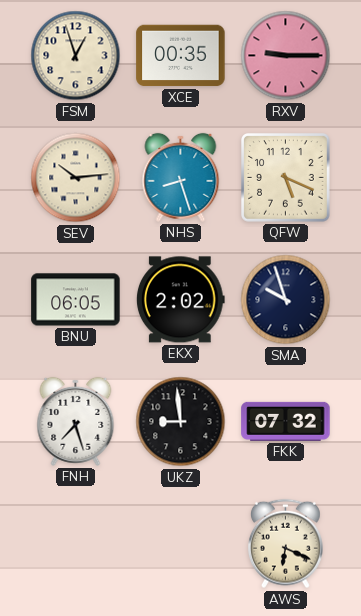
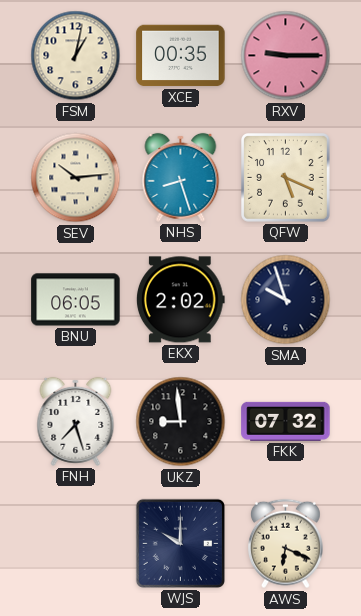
FSM: 12:57 -> 1:02
WJS: none -> 10:00
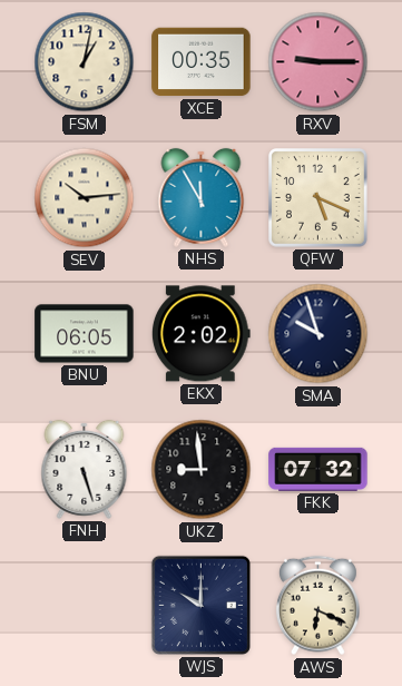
NHS: 8:27 -> 11:55
FNH: 7:27 -> 5:27
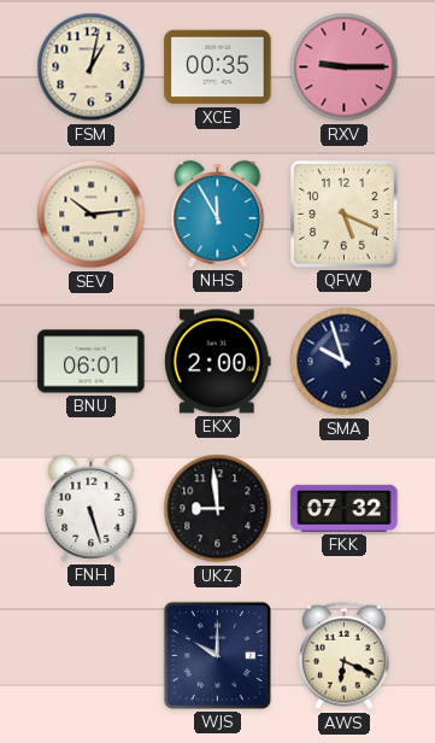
BNU: 06:05 -> 06:01
EKX: 2:02 -> 2:00
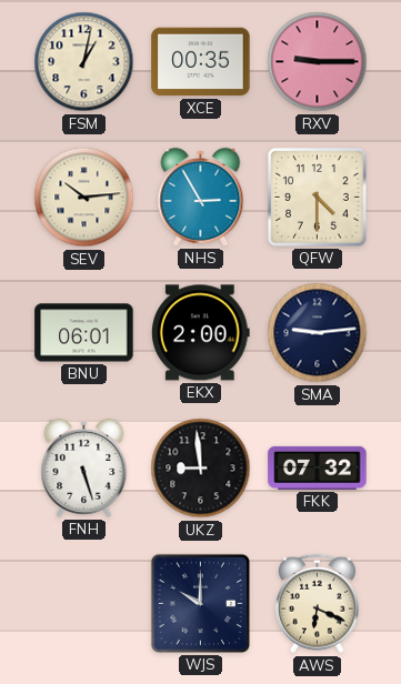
NHS: 11:55 -> 2:55
QFW: 5:19 -> 4:30
SMA: 9:57 -> 9:14
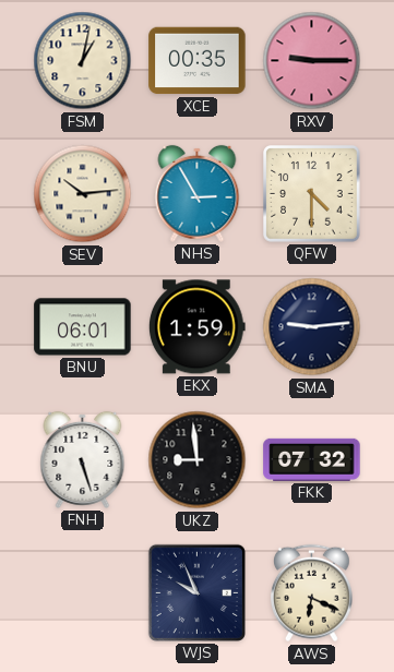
EKX: 2:00 -> 1:59
WJS: 10:00 -> 9:56
